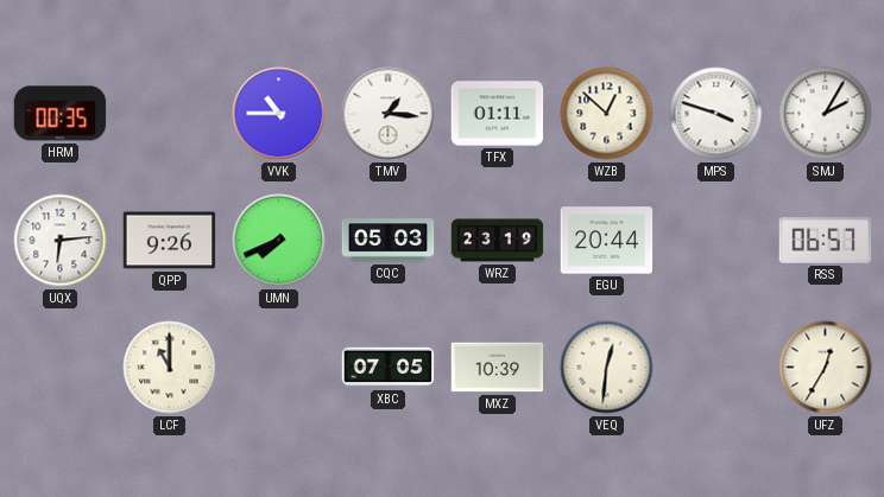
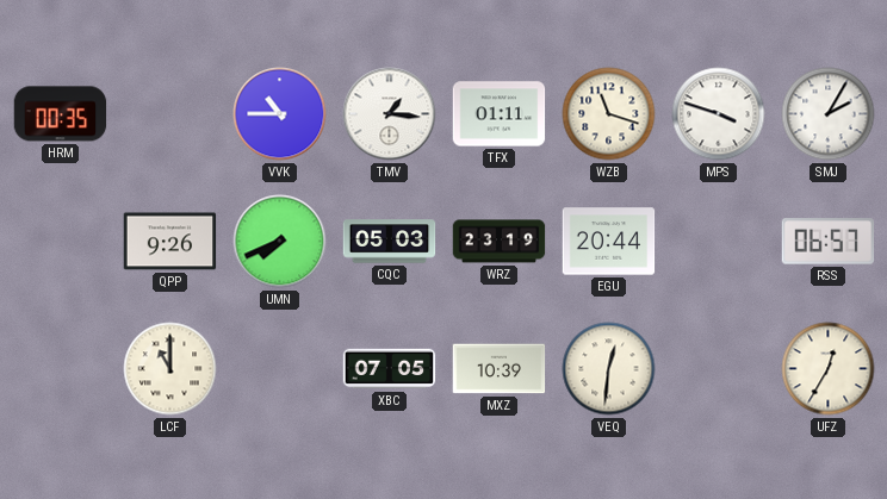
WZB: 12:52 -> 11:18
UQX: 6:14 -> none
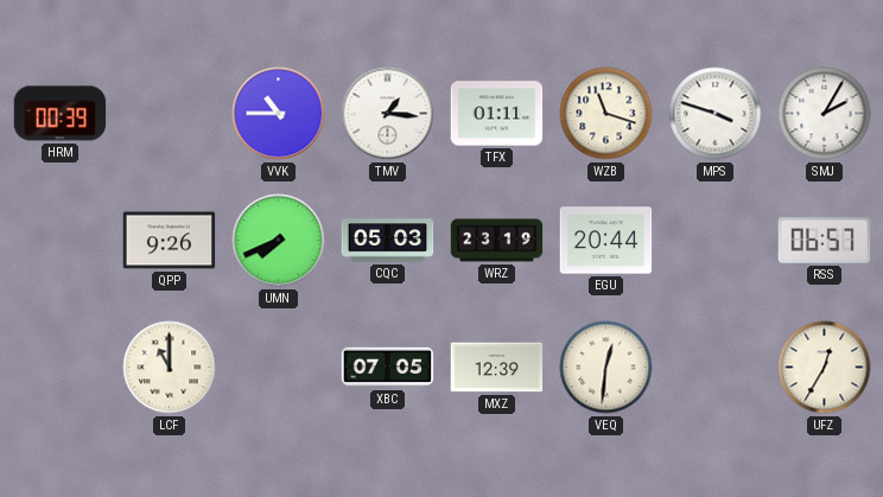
HRM: 00:35 -> 00:39
MXZ: 10:39 -> 12:39
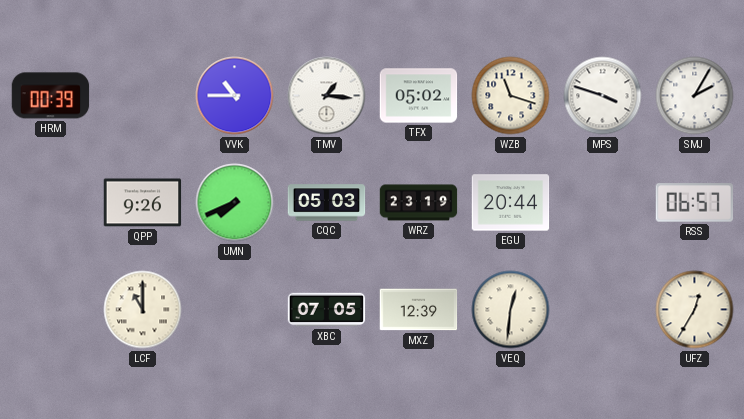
TFX: 01:11 -> 05:02
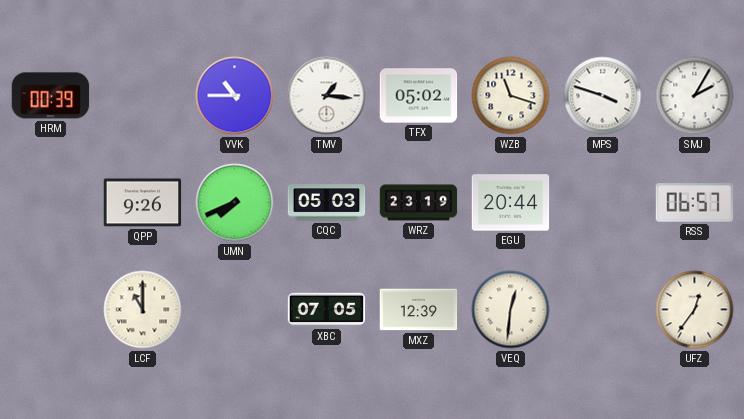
UFZ: 12:35 -> 12:36
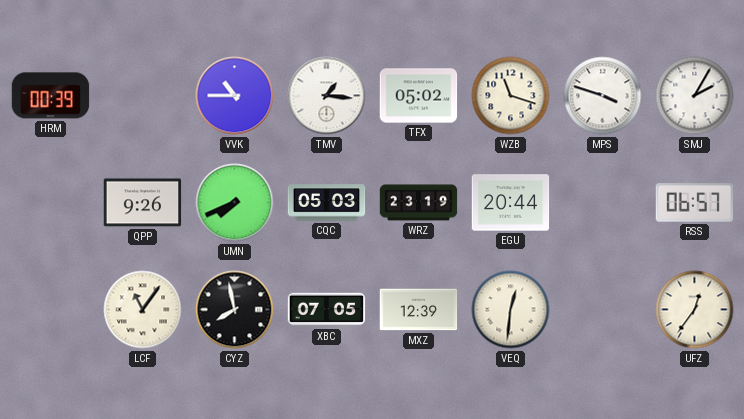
LCF: 11:00 -> 11:06
CYZ: none -> 7:58
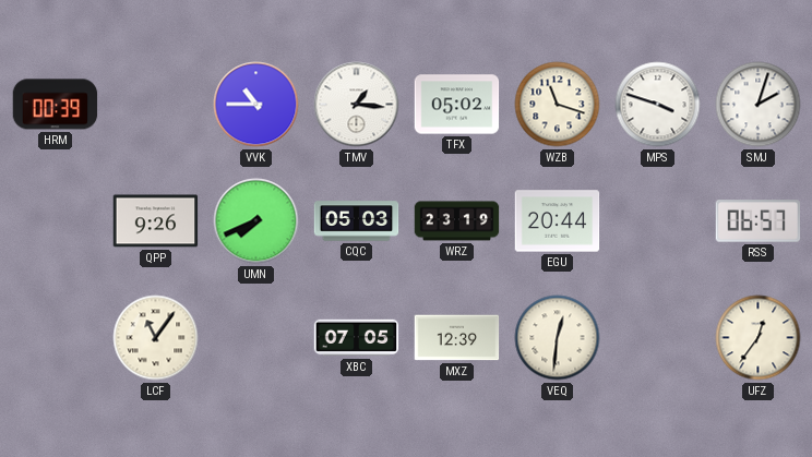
SMJ: 2:05 -> 2:03
CYZ: 7:58 -> none
